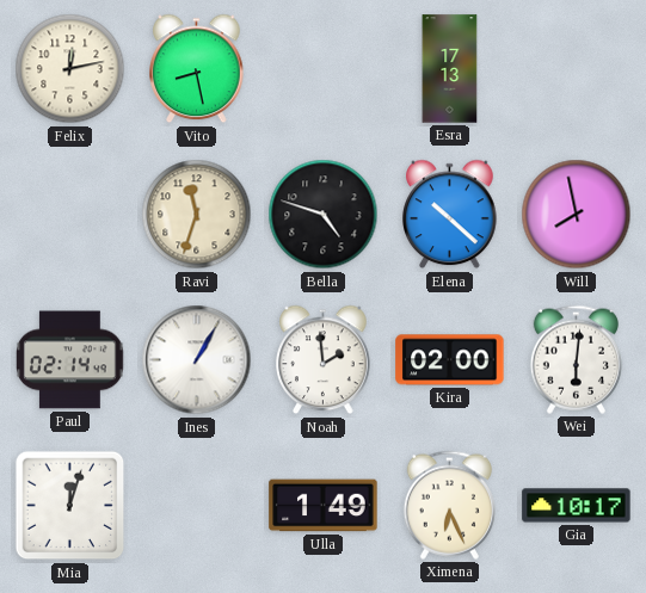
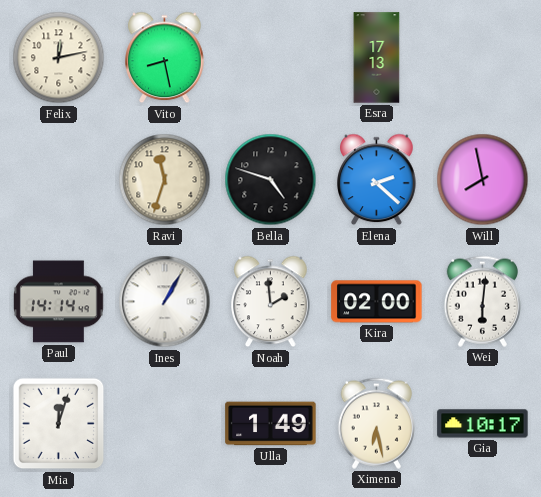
Elena: 10:22 -> 2:22
Paul: 02:14 -> 14:14
Ximena: 6:26 -> 6:28
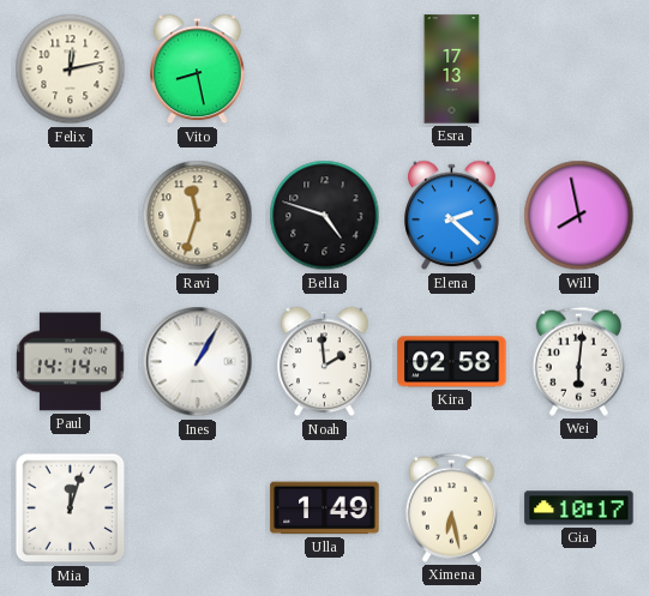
Kira: 02:00 -> 02:58
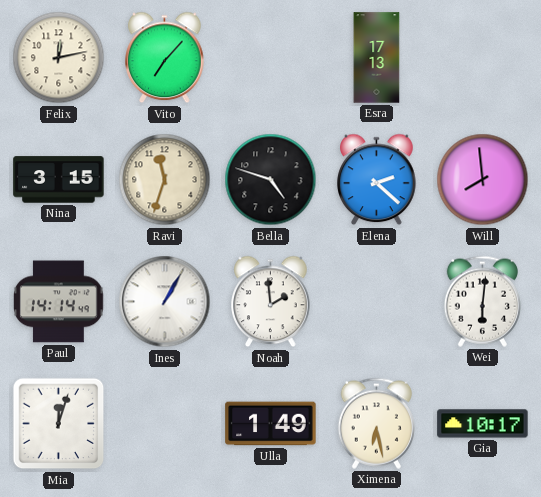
Vito: 8:28 -> 7:07
Nina: none -> 3:15
Will: 7:58 -> 7:59
Kira: 02:58 -> none
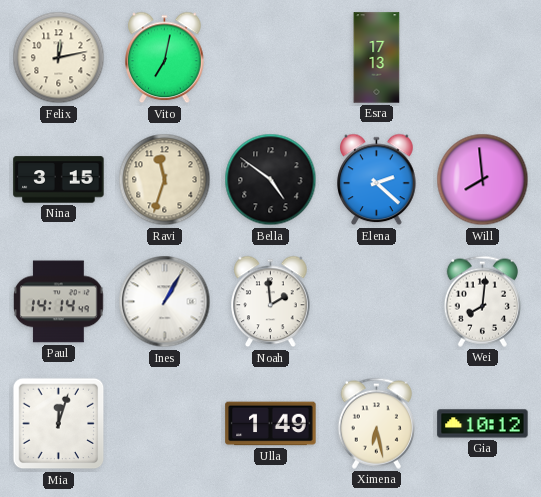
Vito: 7:07 -> 7:02
Bella: 4:48 -> 4:51
Wei: 6:01 -> 8:01
Gia: 10:17 -> 10:12
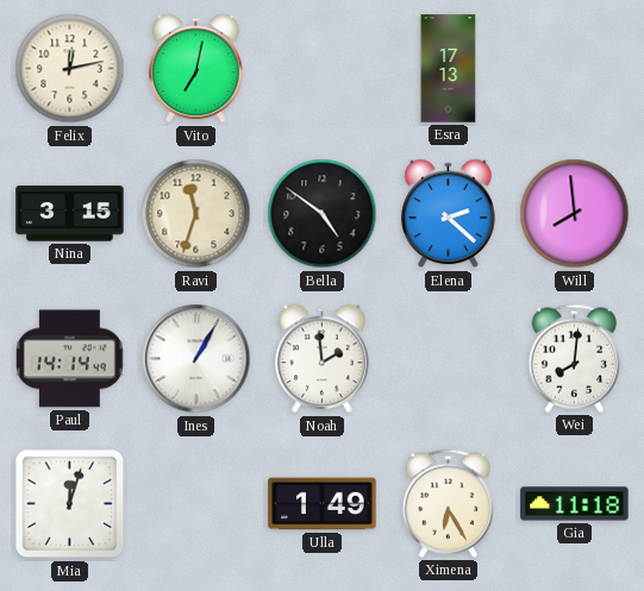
Ximena: 6:28 -> 6:25
Gia: 10:12 -> 11:18
